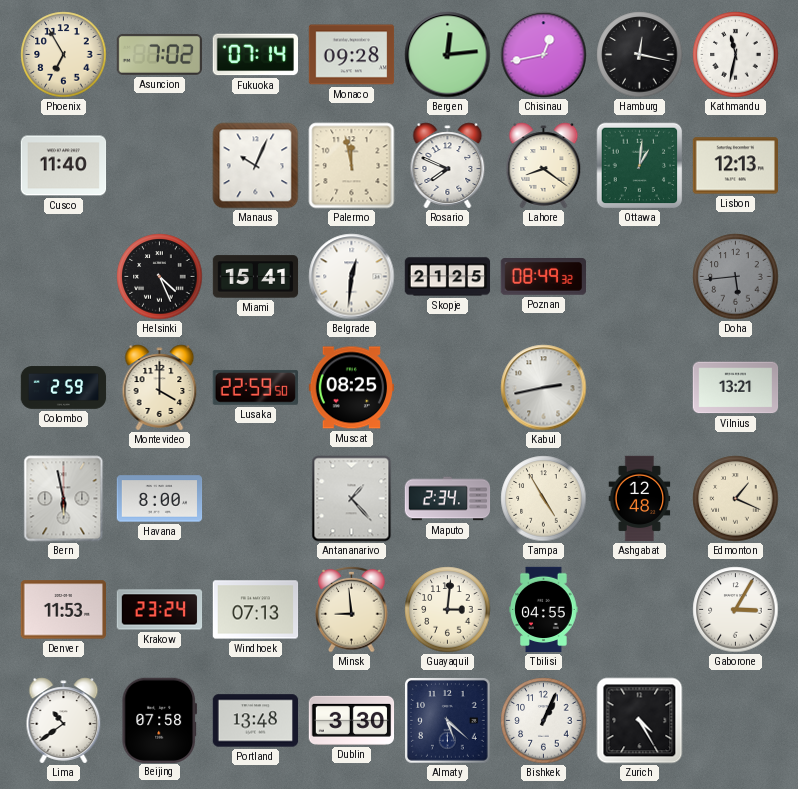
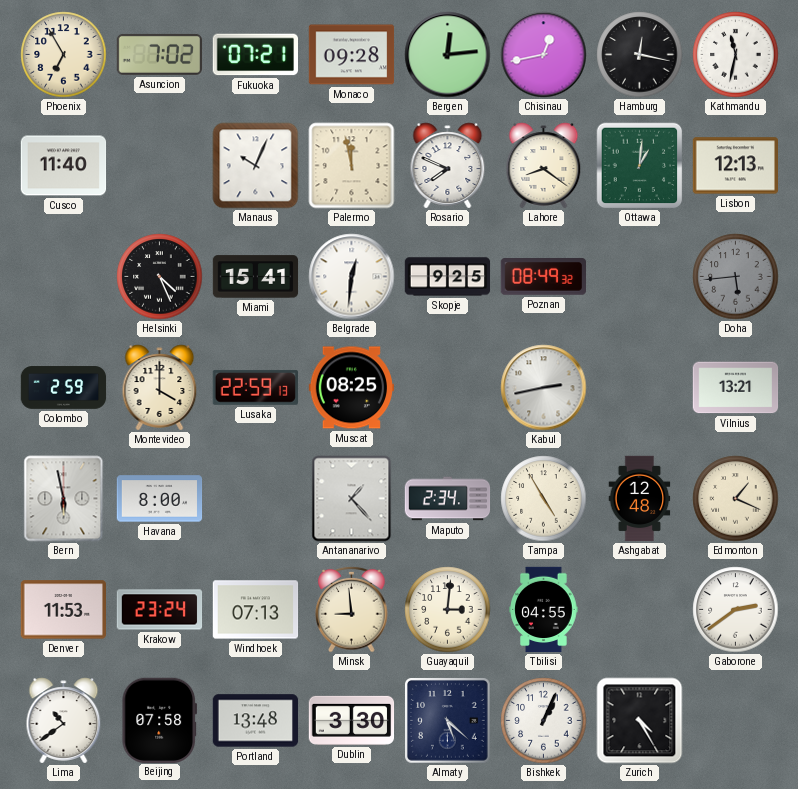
Fukuoka: 07:14 -> 07:21
Skopje: 21:25 -> 9:25
Lusaka: 22:59:50 -> 22:59:13
Gaborone: 3:05 -> 2:39
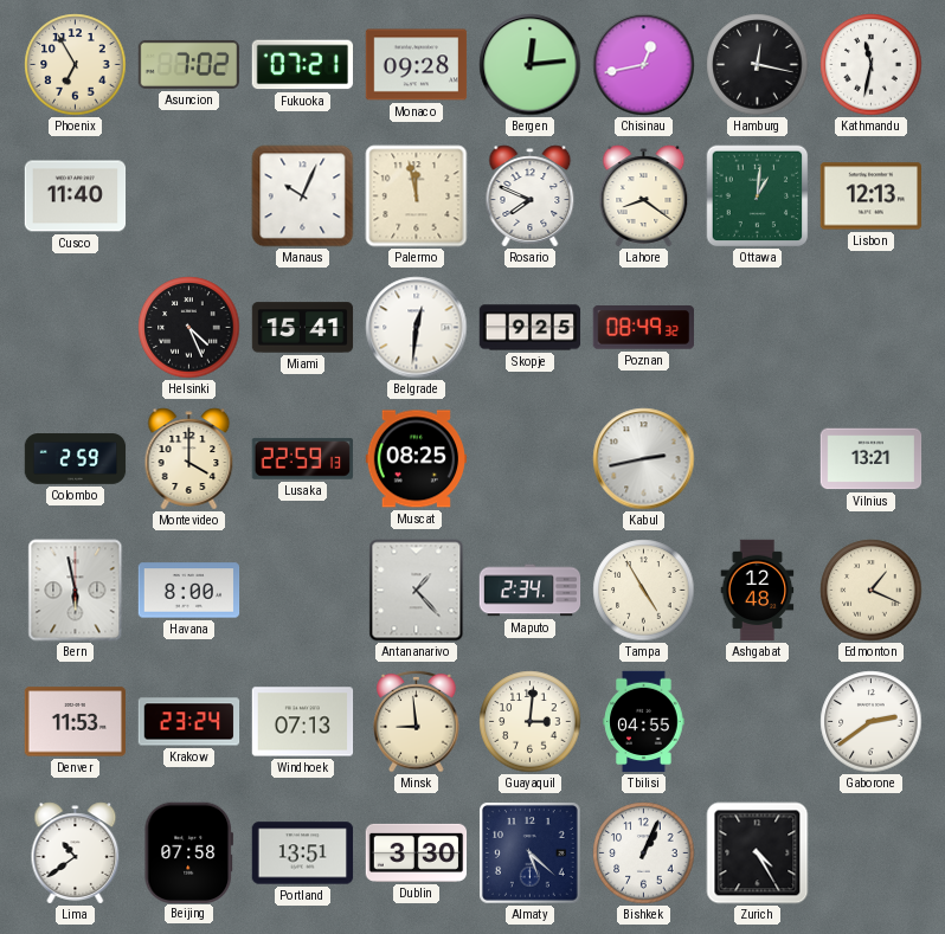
Doha: 5:44 -> none
Portland: 13:48 -> 13:51
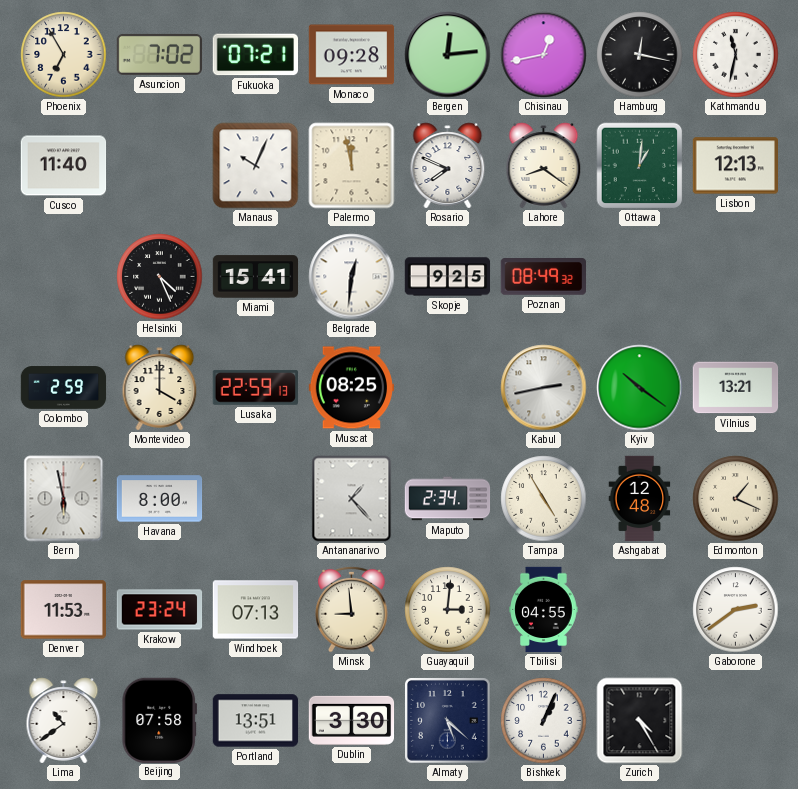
Kyiv: none -> 10:21
